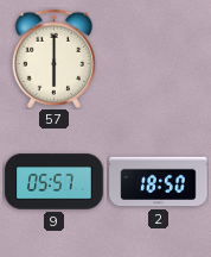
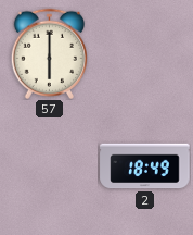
9: 05:57 -> none
2: 18:50 -> 18:49
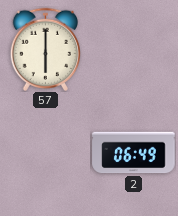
2: 18:49 -> 06:49
